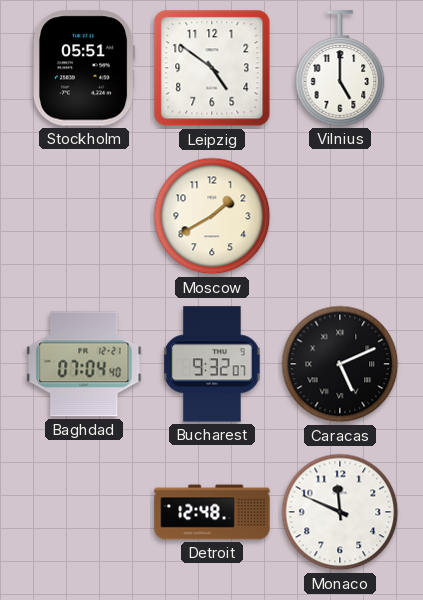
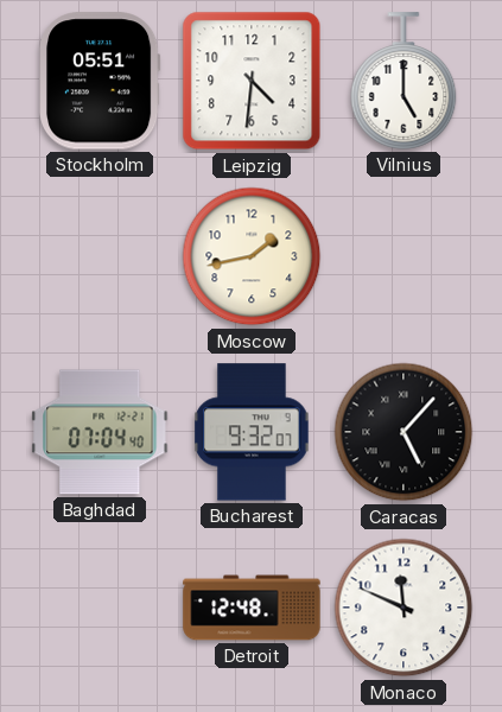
Leipzig: 4:51 -> 4:31
Moscow: 1:40 -> 1:43
Caracas: 5:11 -> 5:07
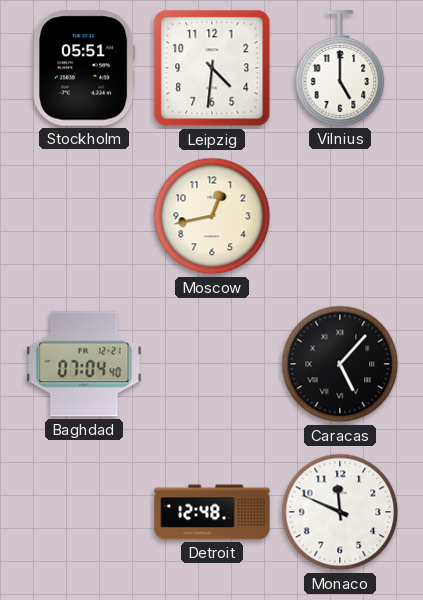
Moscow: 1:43 -> 12:43
Bucharest: 9:32 -> none
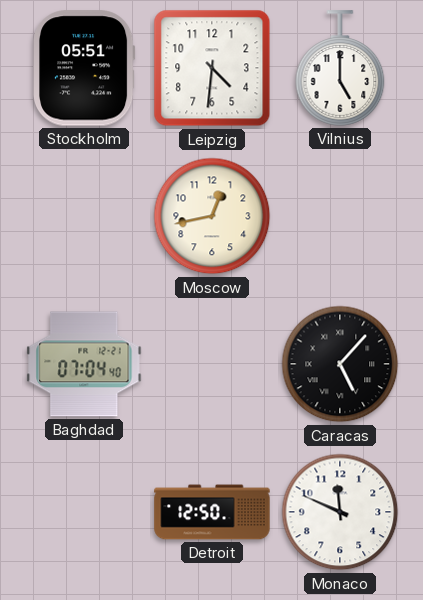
Detroit: 12:48 -> 12:50
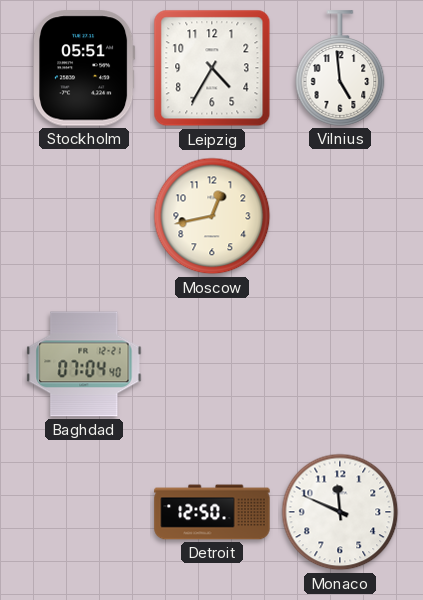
Leipzig: 4:31 -> 4:35
Vilnius: 5:00 -> 4:59
Caracas: 5:07 -> none
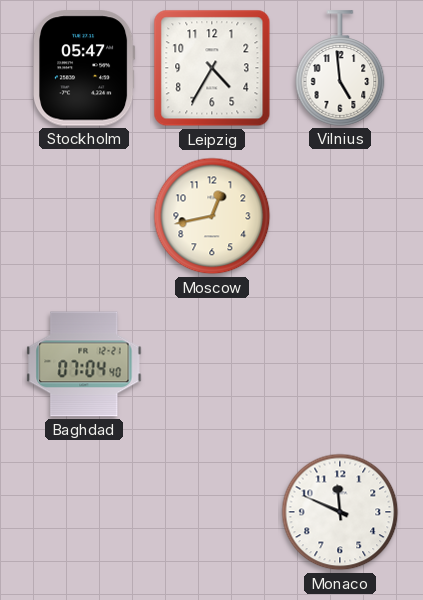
Stockholm: 05:51 -> 05:47
Detroit: 12:50 -> none
